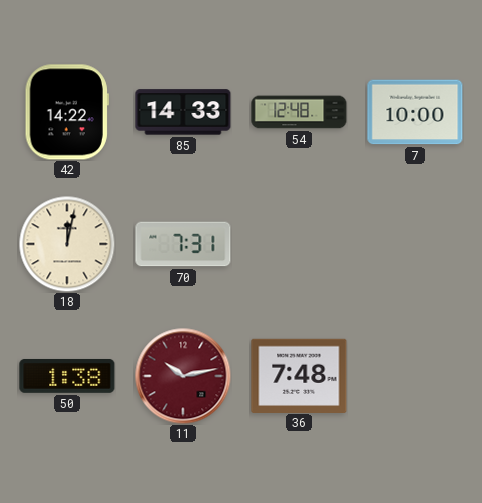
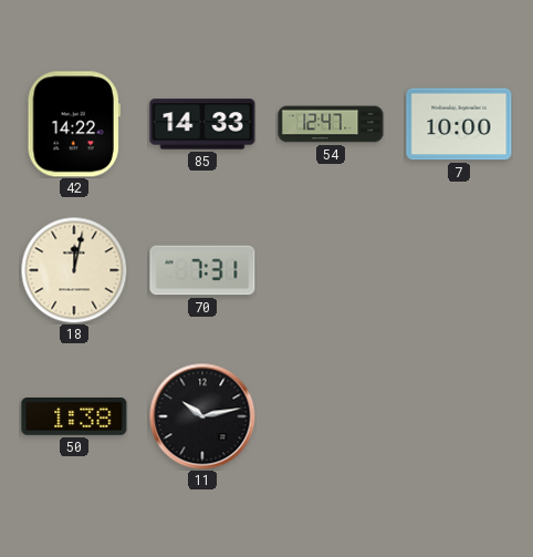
54: 12:48 -> 12:47
11 dial: burgundy -> black
36: 7:48 -> none
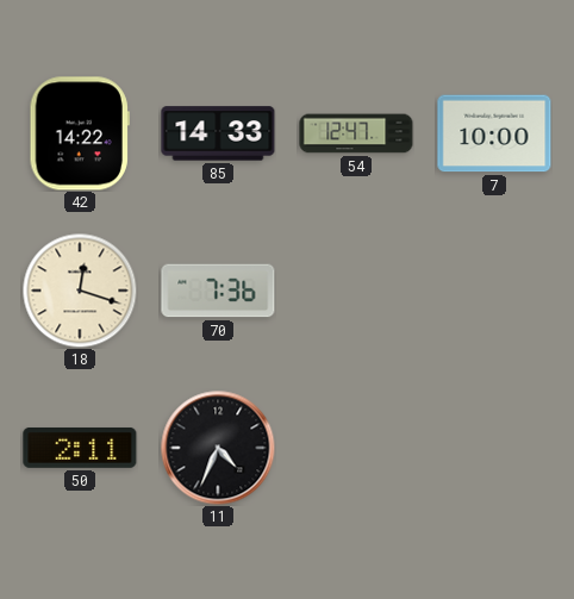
18: 12:02 -> 12:18
70: 7:31 -> 7:36
50: 1:38 -> 2:11
11: 10:13 -> 4:34
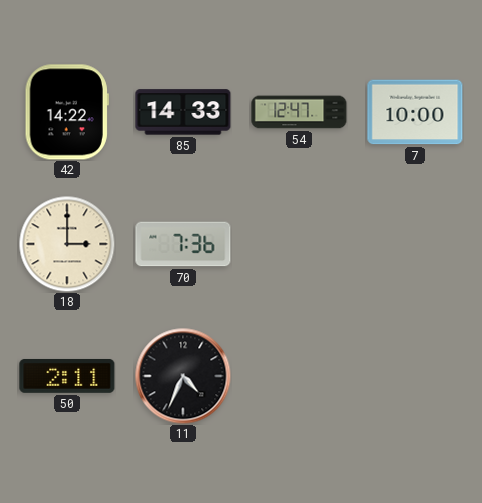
18: 12:18 -> 3:00
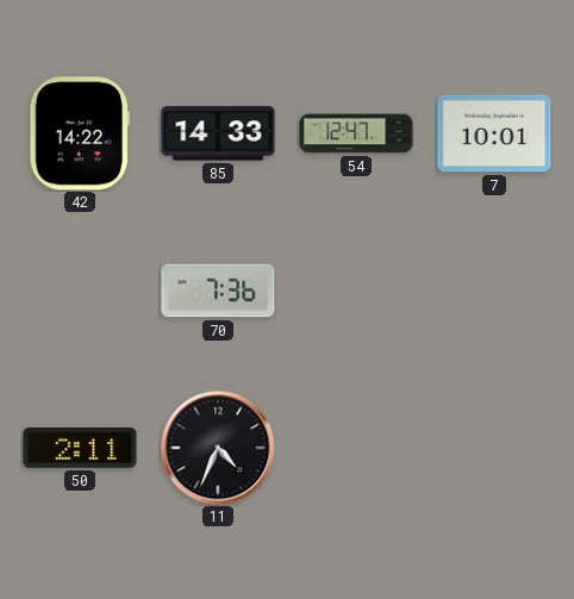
7: 10:00 -> 10:01
18: 3:00 -> none
